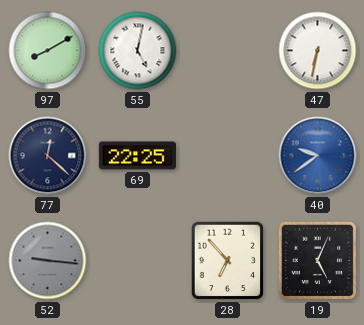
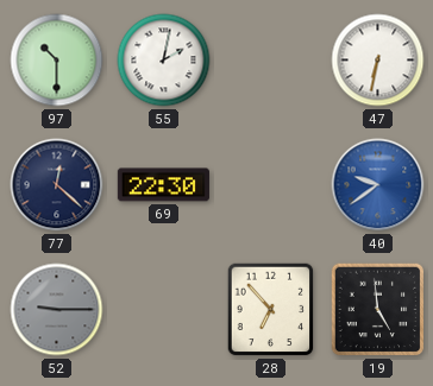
97: 8:10 -> 10:30
55: 5:02 -> 2:02
69: 22:25 -> 22:30
52: 9:16 -> 9:15
19: 5:04 -> 4:59
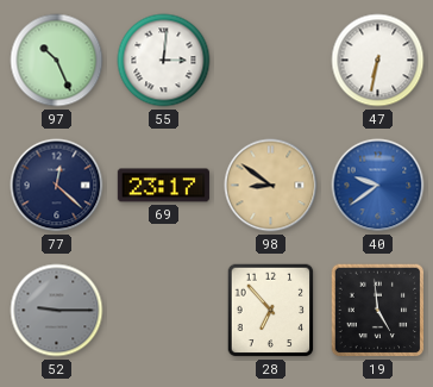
97: 10:30 -> 10:26
55: 2:02 -> 3:01
69: 22:30 -> 23:17
98: none -> 8:51
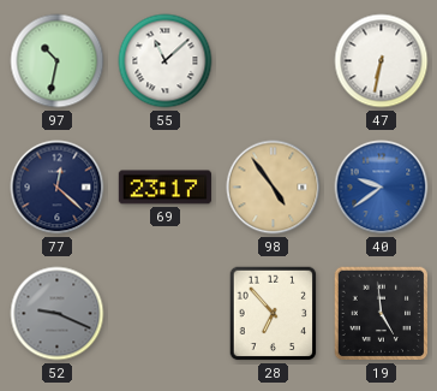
97: 10:26 -> 10:32
55: 3:01 -> 11:08
98: 8:51 -> 4:54
52: 9:15 -> 9:19
